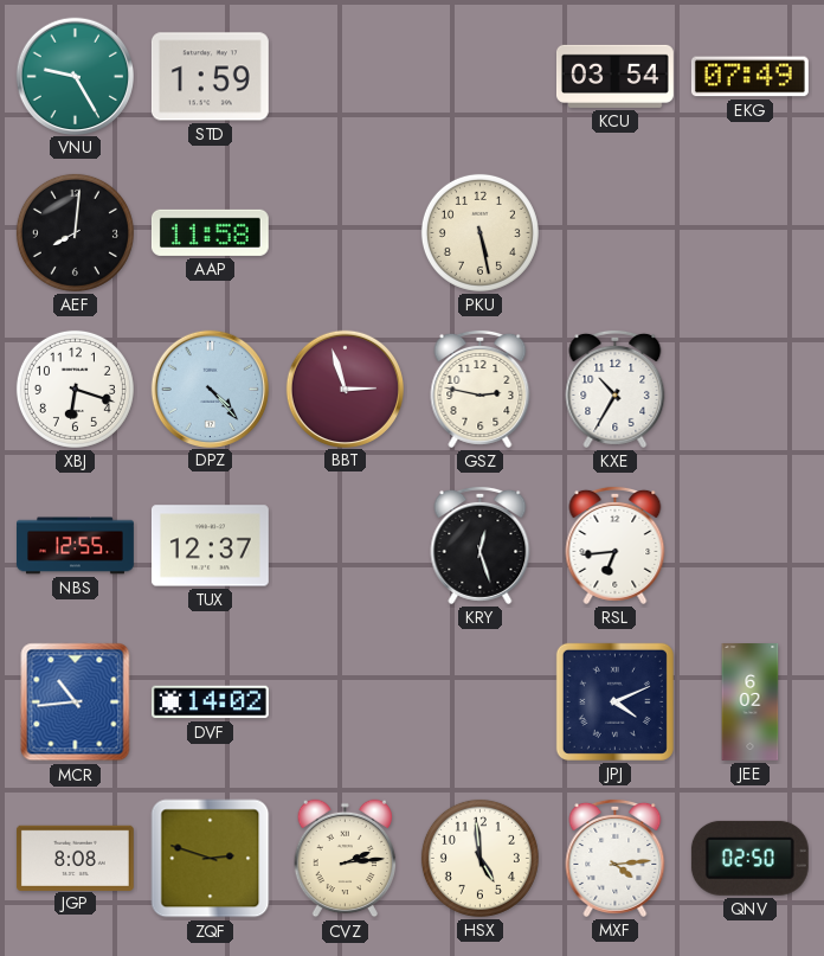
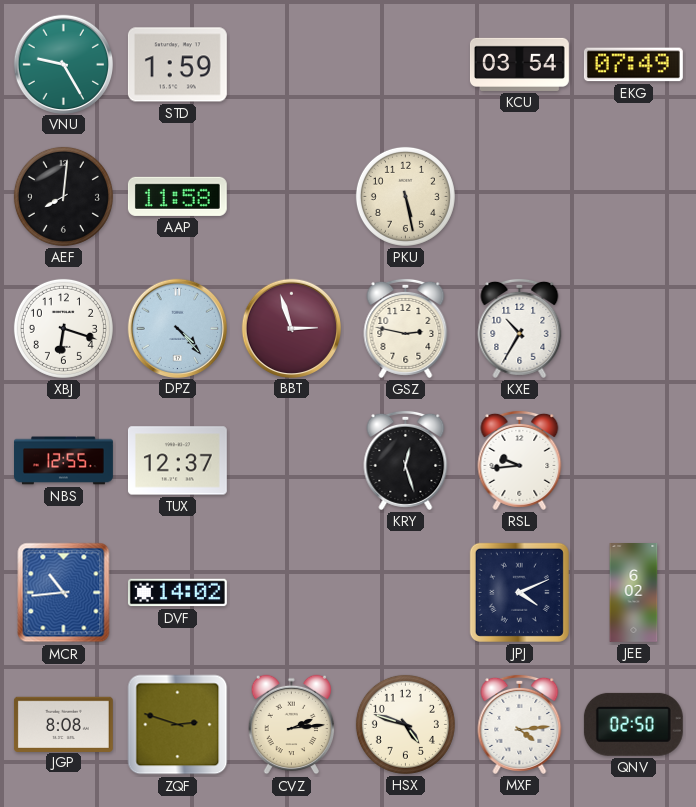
RSL: 6:44 -> 9:44
HSX: 4:59 -> 4:48
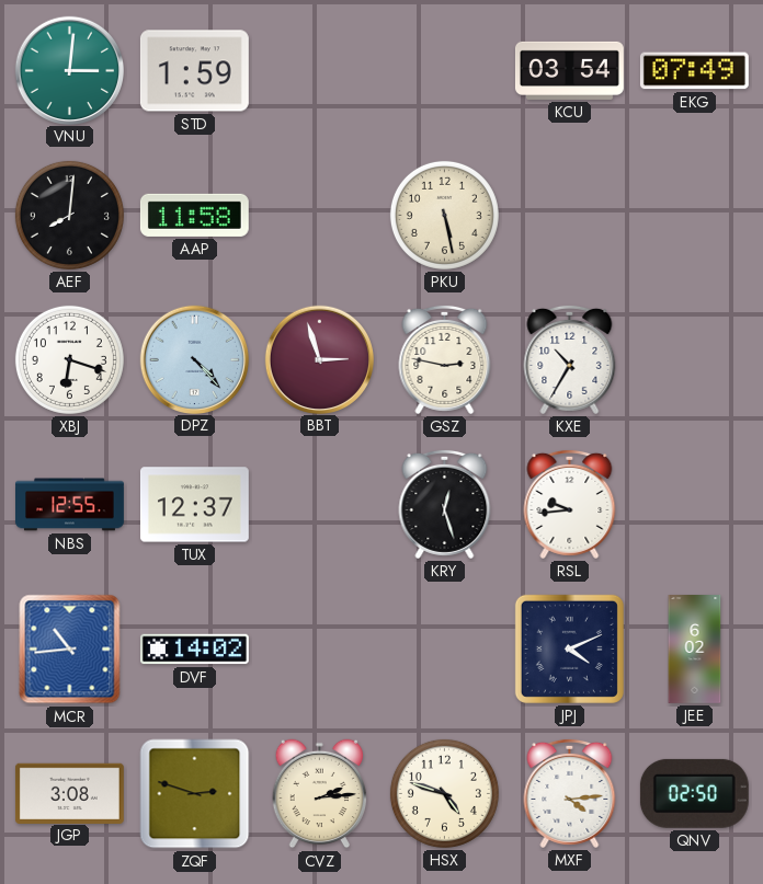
VNU: 9:25 -> 3:01
JGP: 8:08 -> 3:08
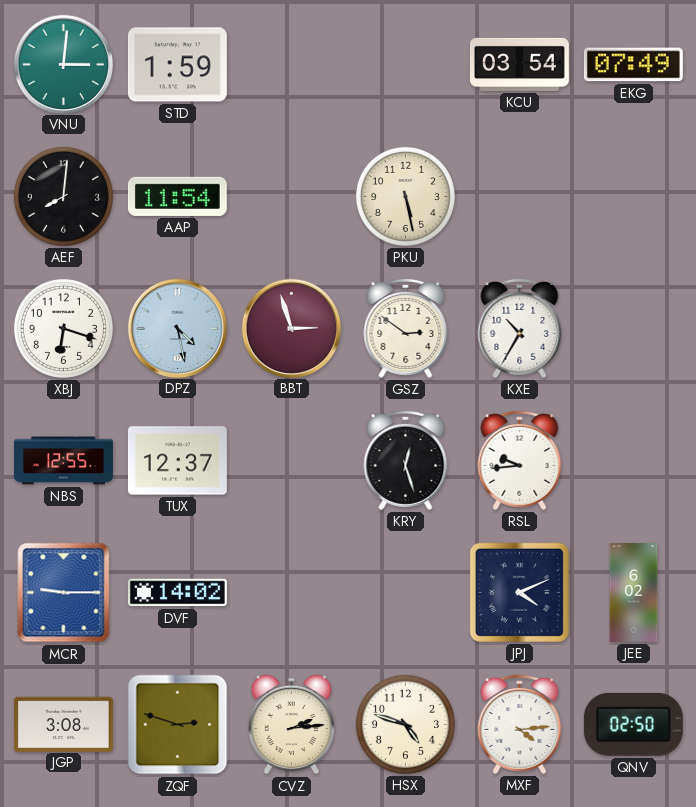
AAP: 11:58 -> 11:54
DPZ: 4:23 -> 4:28
GSZ: 2:47 -> 2:51
MCR: 10:44 -> 9:15
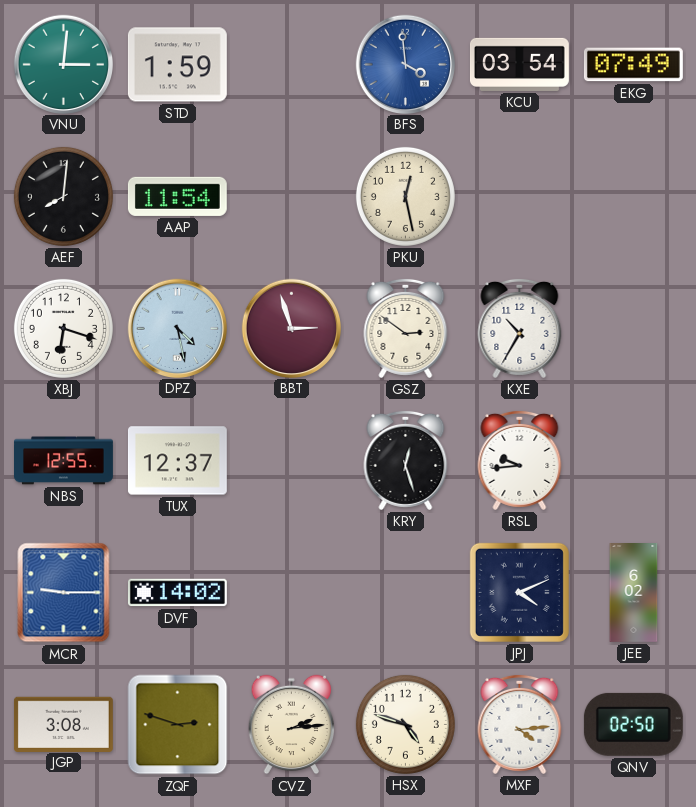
BFS: none -> 3:59
PKU: 5:28 -> 12:28
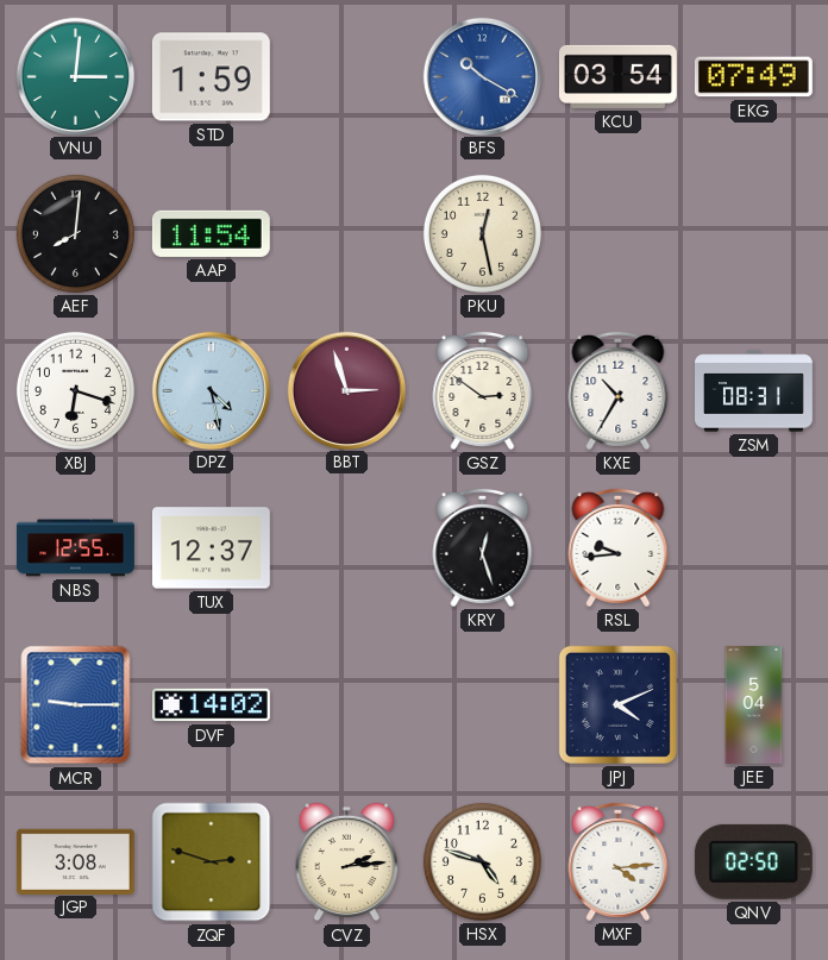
BFS: 3:59 -> 10:20
ZSM: none -> 08:31
JEE: 6:02 -> 5:04
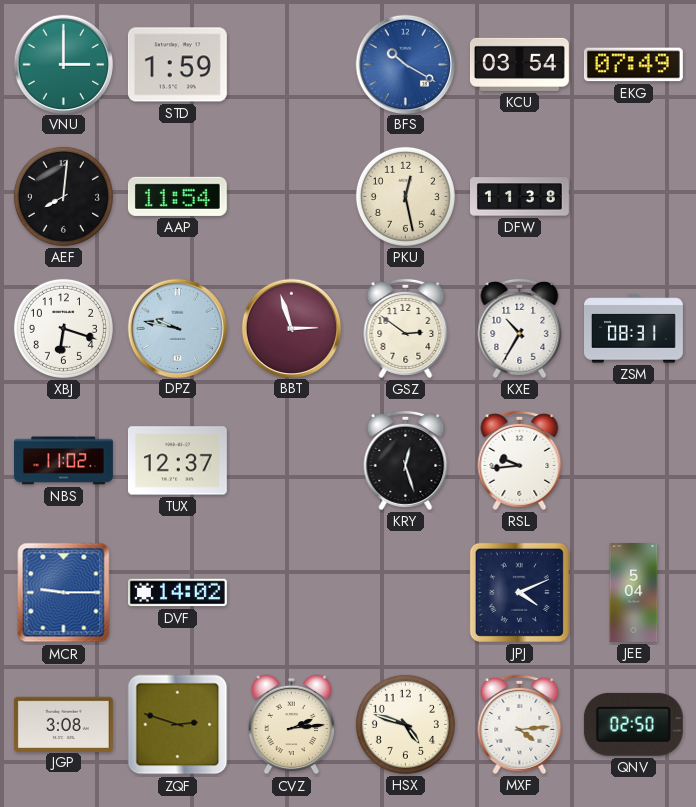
VNU: 3:01 -> 3:00
DFW: none -> 11:38
DPZ: 4:28 -> 9:47
NBS: 12:55 -> 11:02
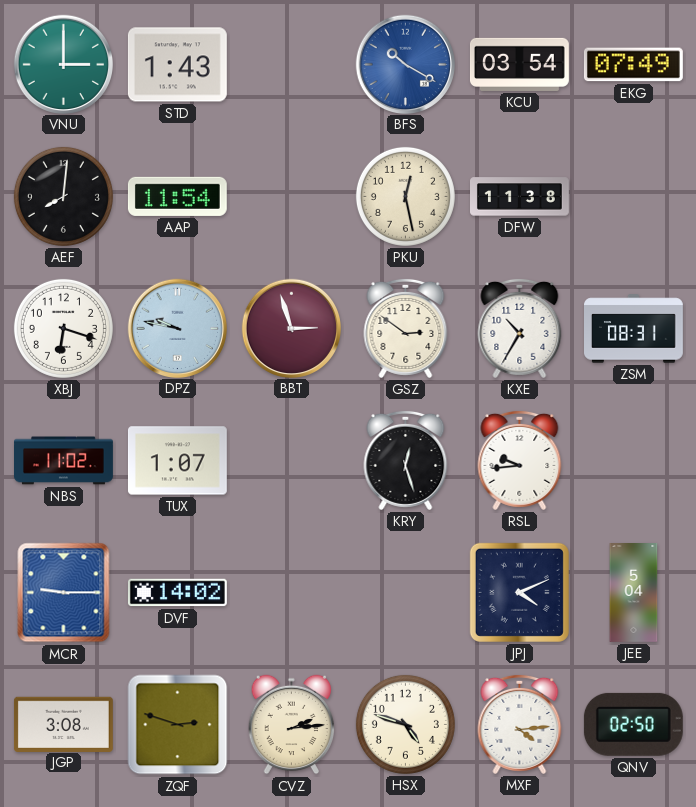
STD: 1:59 -> 1:43
TUX: 12:37 -> 1:07
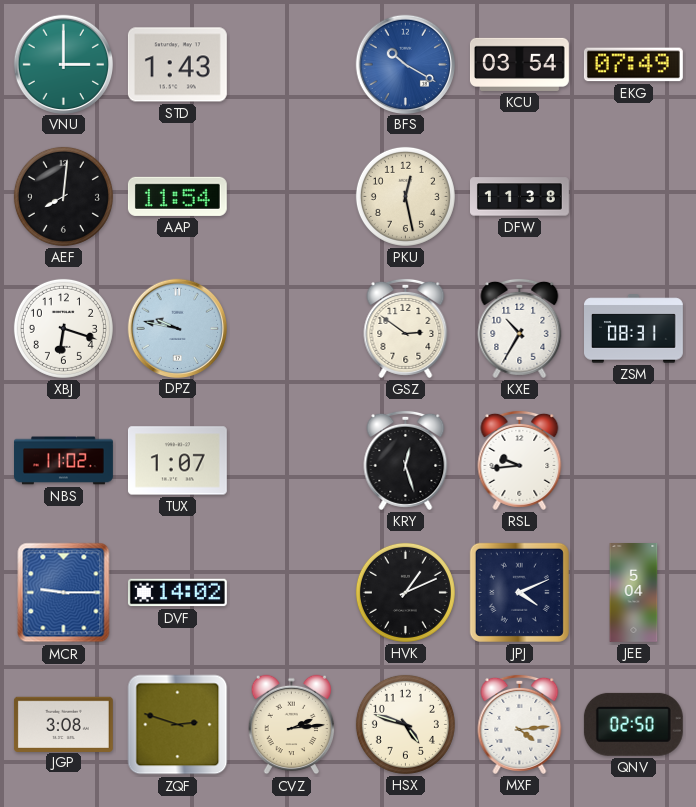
BBT: 2:57 -> none
HVK: none -> 1:11
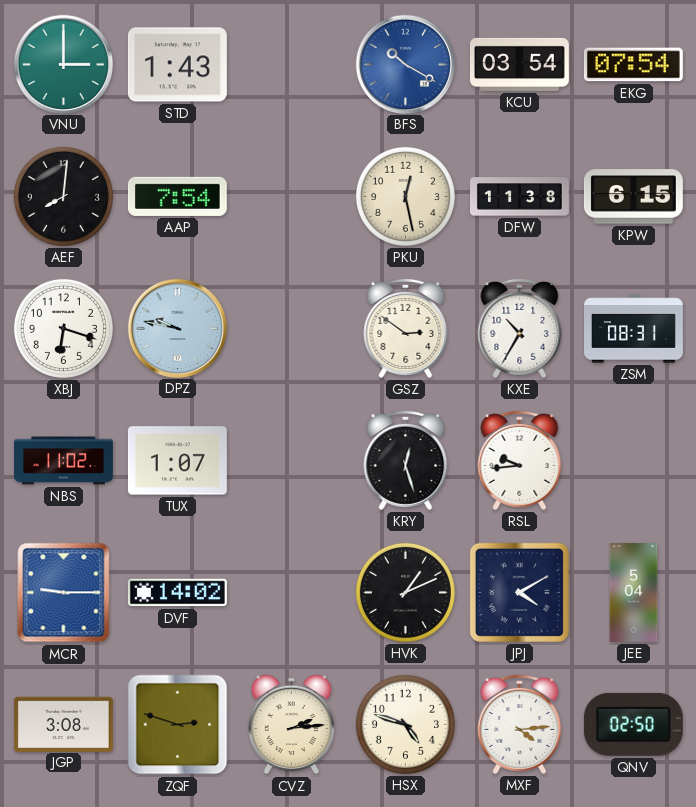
EKG: 07:49 -> 07:54
AAP: 11:54 -> 7:54
KPW: none -> 6:15
JPJ: 4:11 -> 4:10
